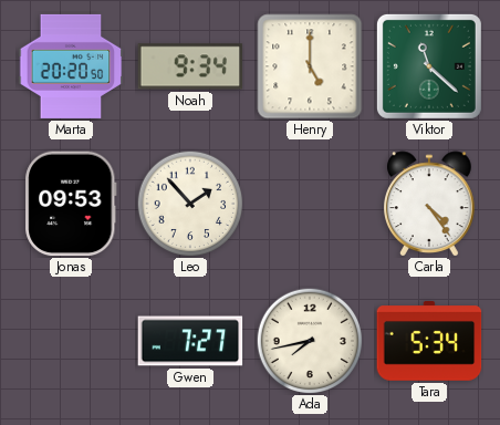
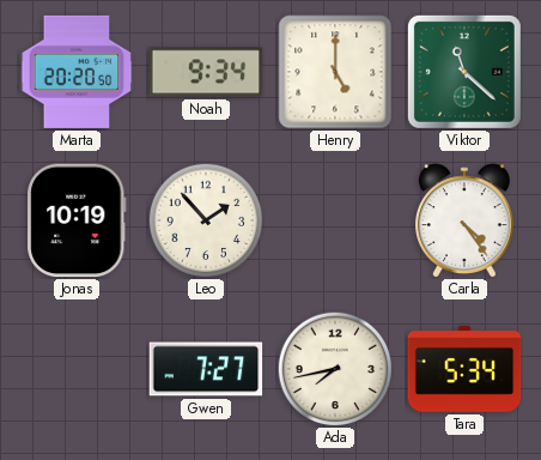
Jonas: 09:53 -> 10:19
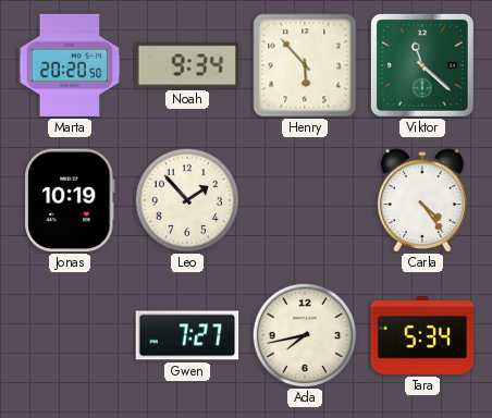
Henry: 5:00 -> 5:53
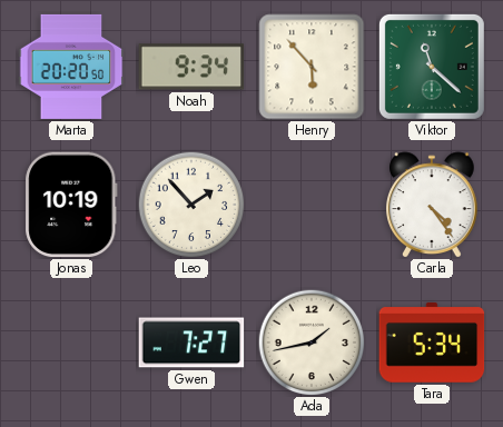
Ada: 7:43 -> 1:43
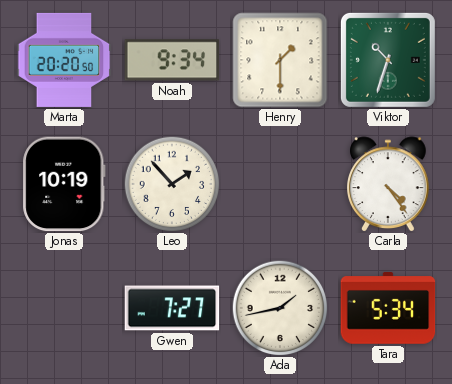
Henry: 5:53 -> 1:30
Viktor: 11:22 -> 10:33
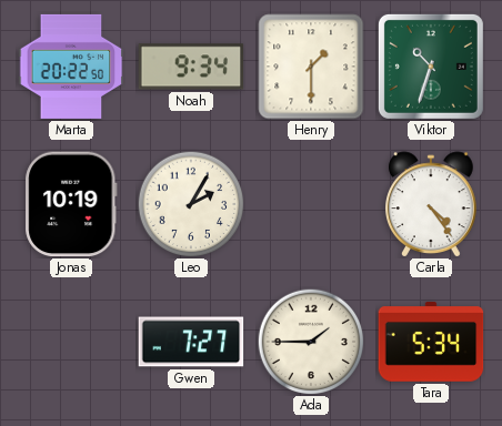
Marta: 20:20 -> 20:22
Leo: 1:53 -> 2:05
Ada: 1:43 -> 1:45
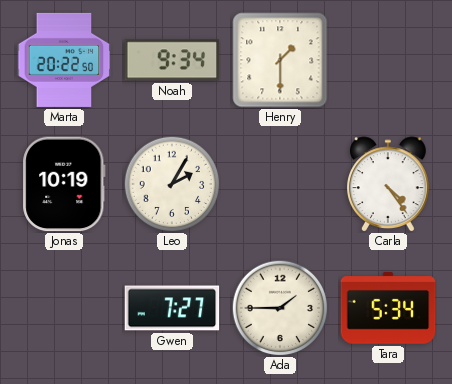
Viktor: 10:33 -> none
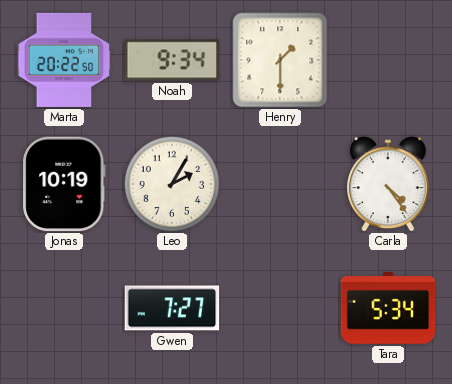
Ada: 1:45 -> none
